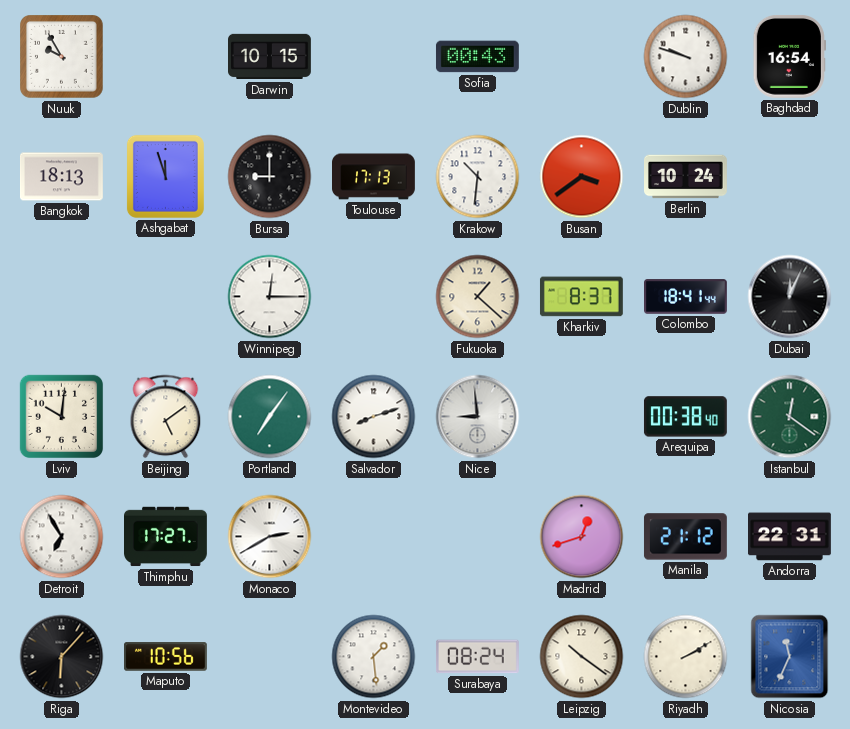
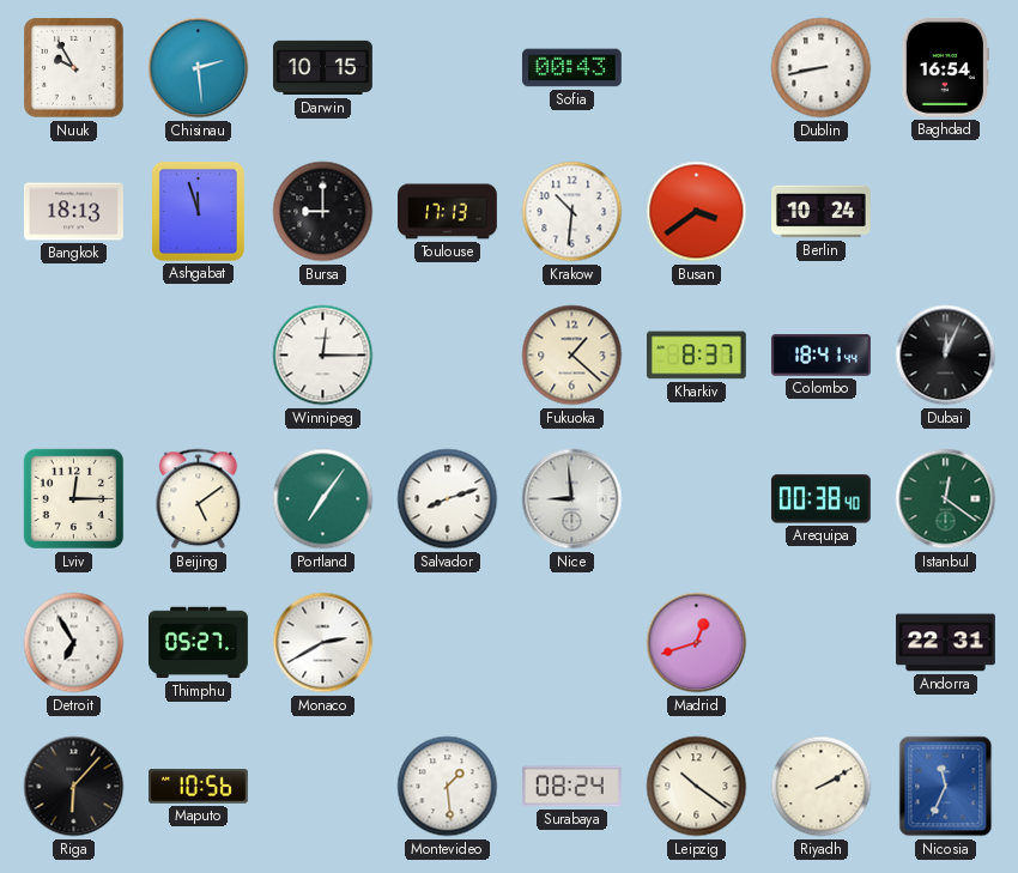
Chisinau: none -> 2:29
Dublin: 9:48 -> 8:43
Lviv: 10:01 -> 12:15
Thimphu: 17:27 -> 05:27
Manila: 21:12 -> none
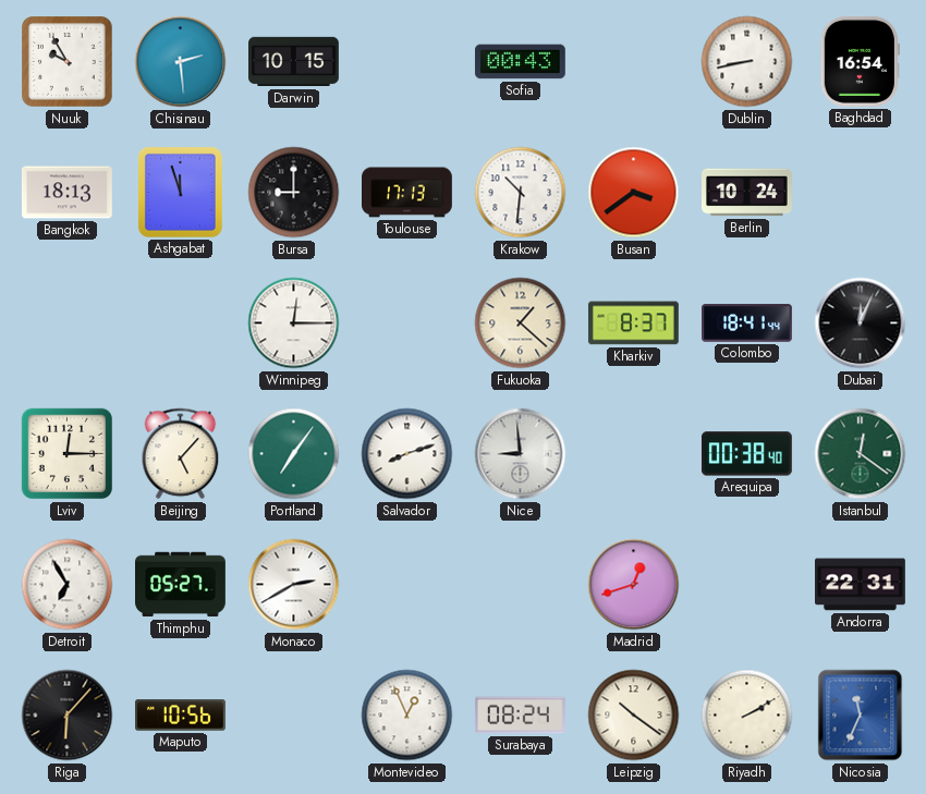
Beijing: 5:09 -> 5:07
Montevideo: 1:29 -> 12:56
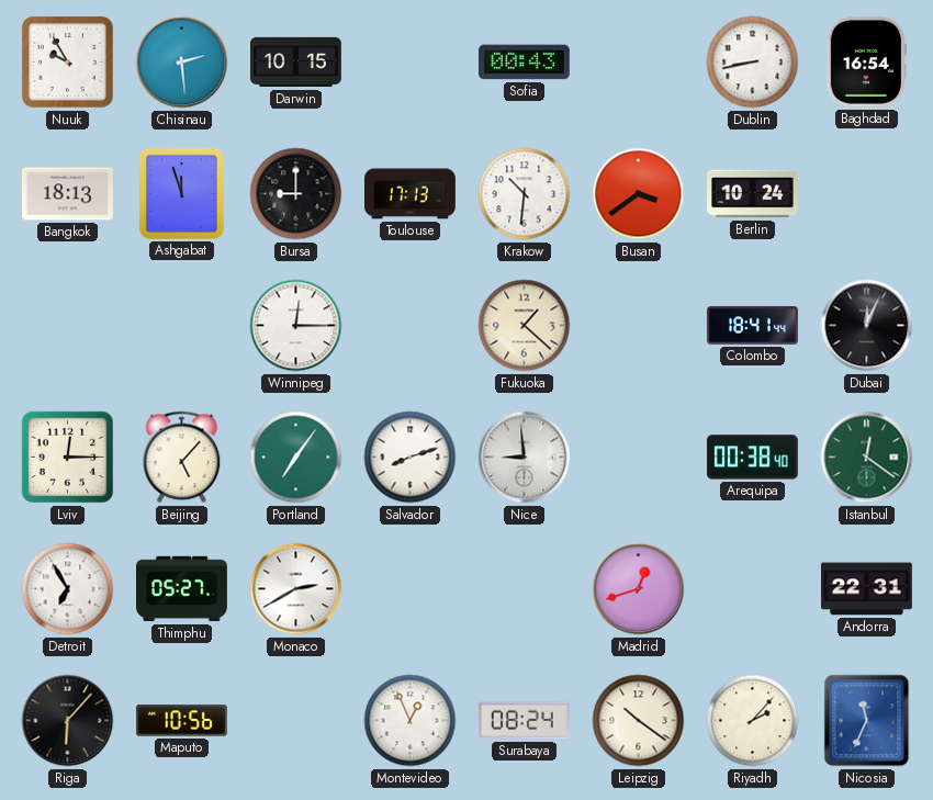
Kharkiv: 8:37 -> none
Riyadh: 2:10 -> 2:07
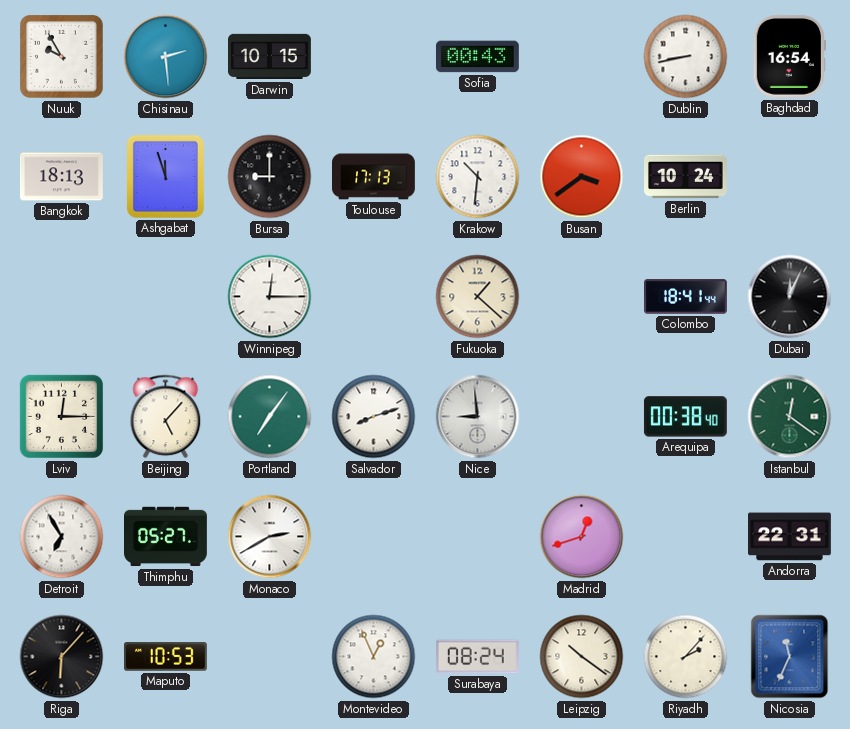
Maputo: 10:56 -> 10:53
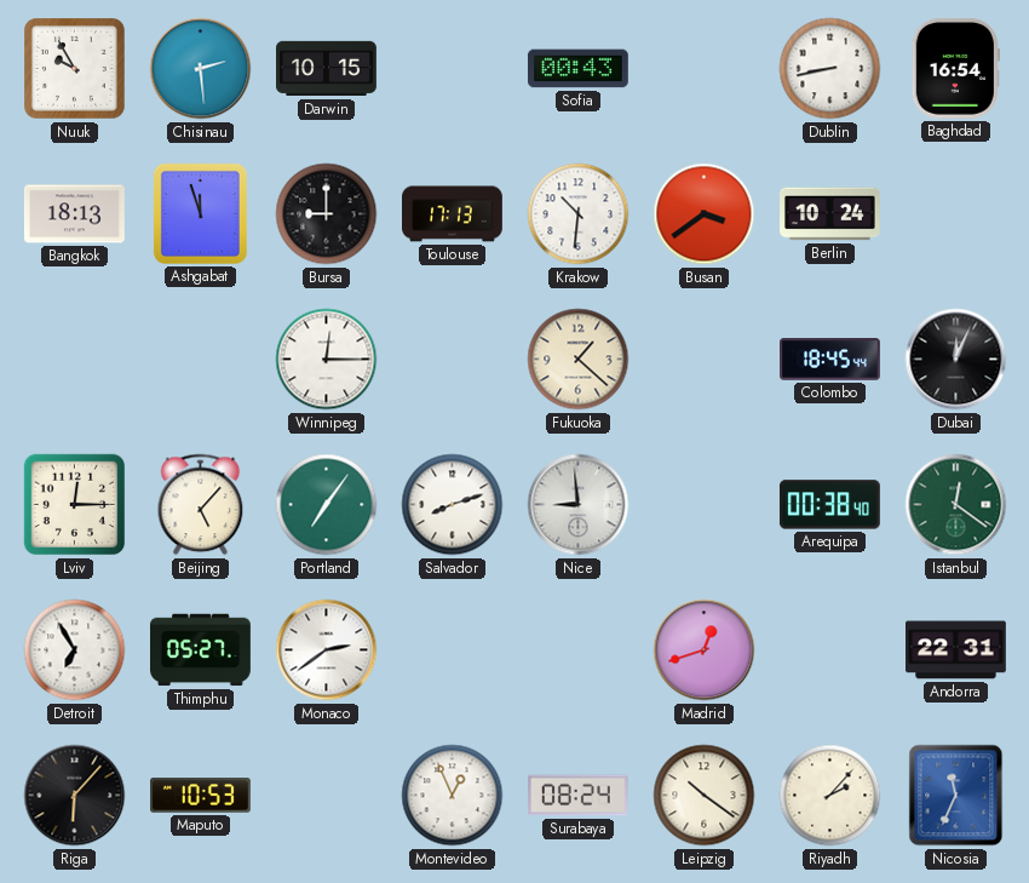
Colombo: 18:41 -> 18:45
Monaco: 2:40 -> 2:39
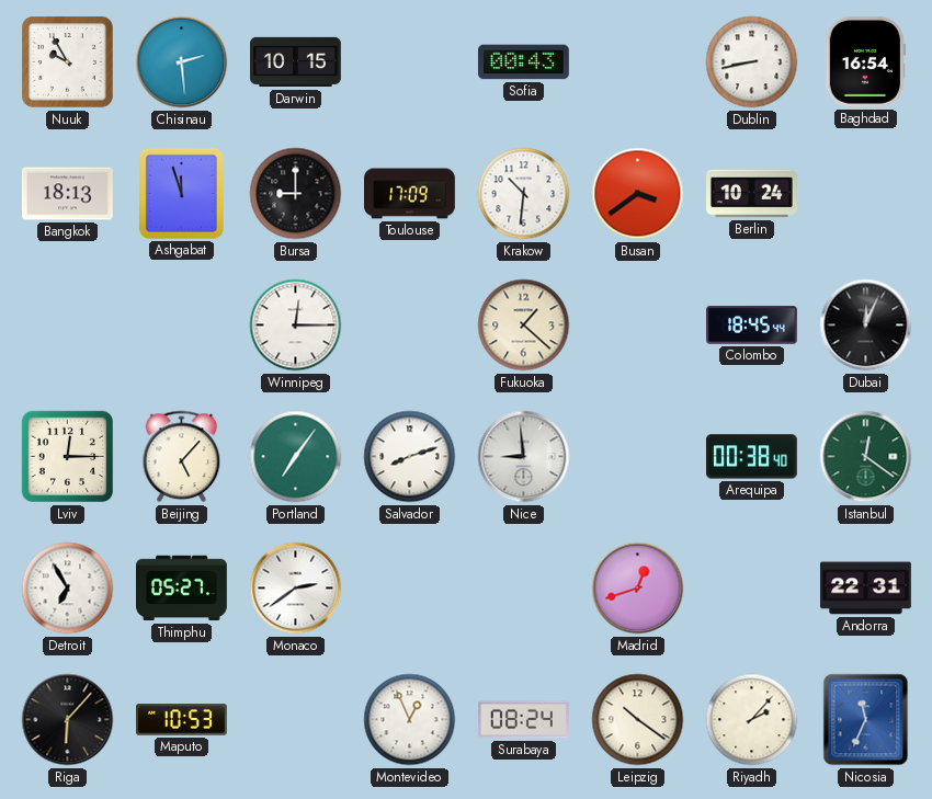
Toulouse: 17:13 -> 17:09
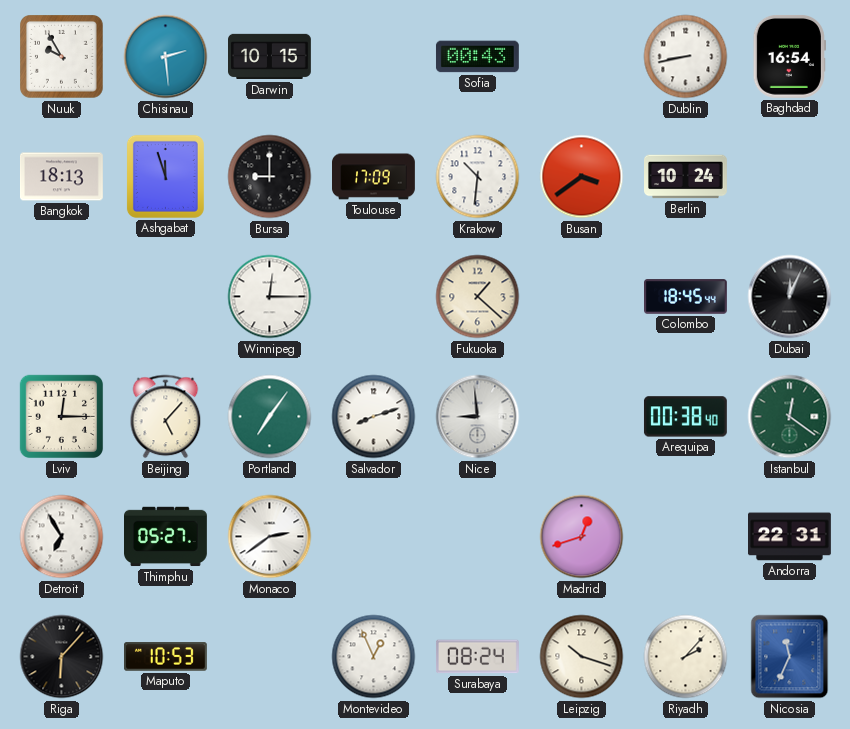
Leipzig: 10:21 -> 10:18
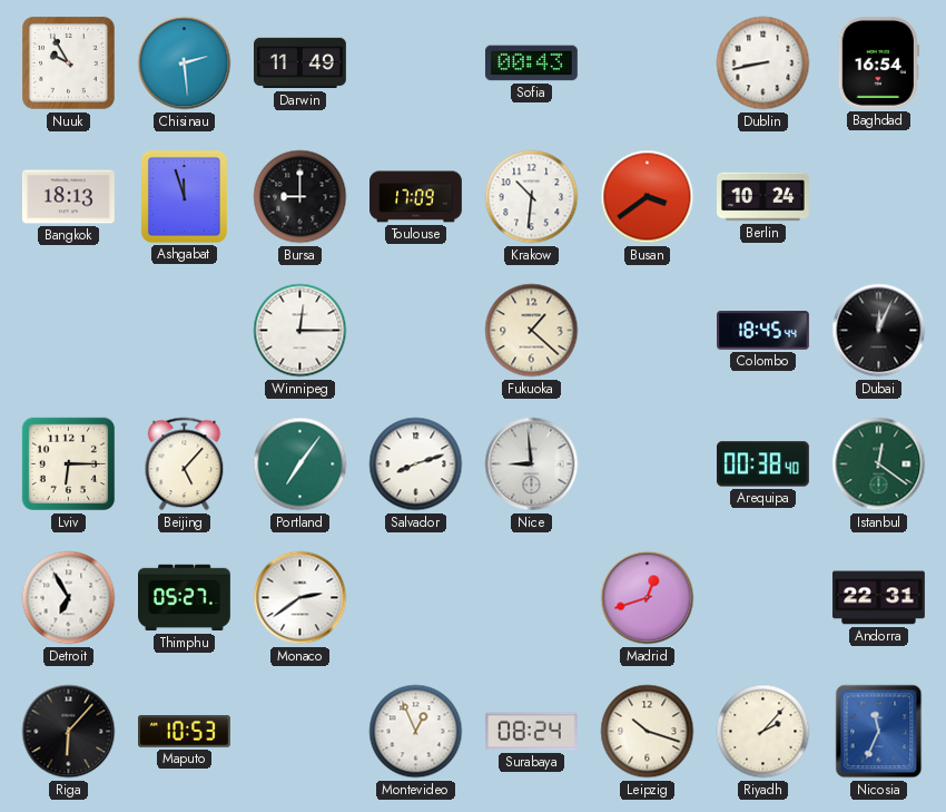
Darwin: 10:15 -> 11:49
Lviv: 12:15 -> 6:15
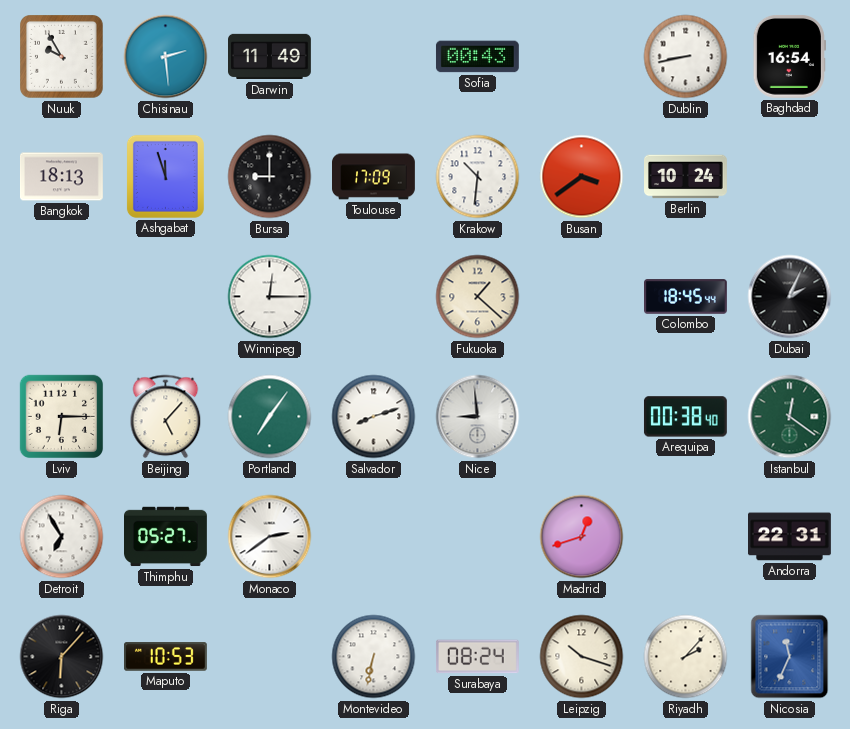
Dubai: 12:04 -> 2:04
Montevideo: 12:56 -> 6:32
